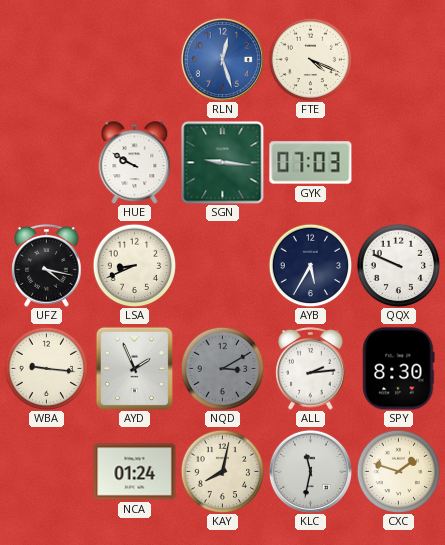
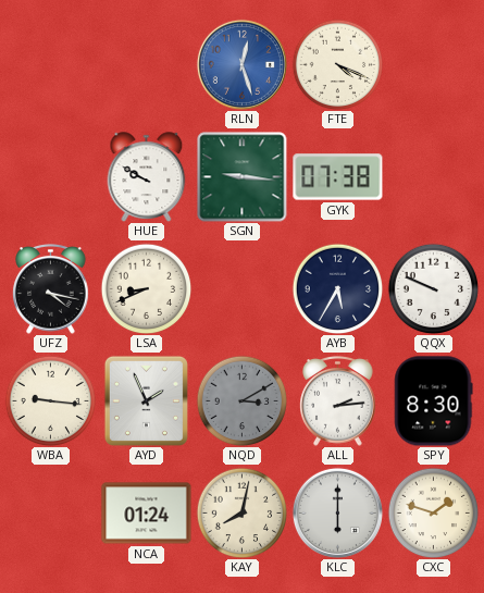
GYK: 07:03 -> 07:38
KLC: 11:32 -> 6:00
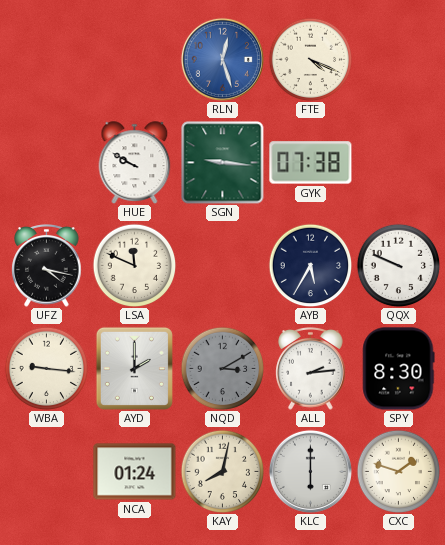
LSA: 8:41 -> 11:49
AYD: 1:56 -> 2:00
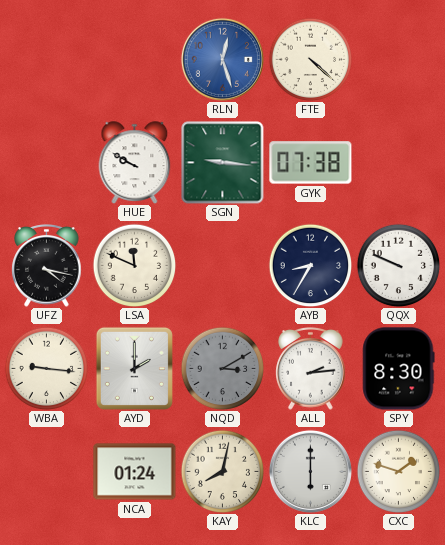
FTE: 4:19 -> 4:22
AYB: 5:35 -> 8:35
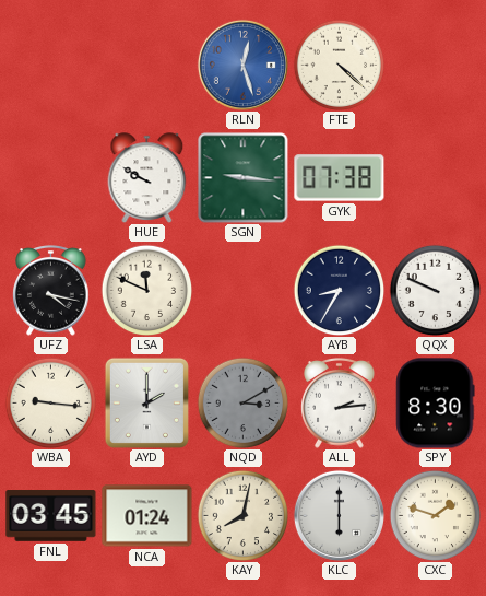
FNL: none -> 03:45
